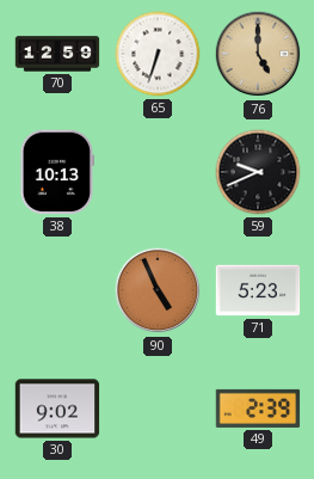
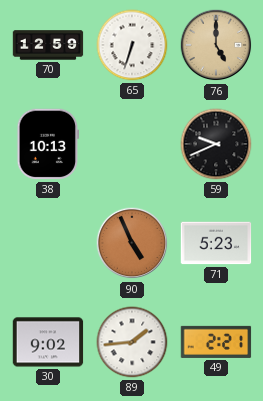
89: none -> 1:44
49: 2:39 -> 2:21
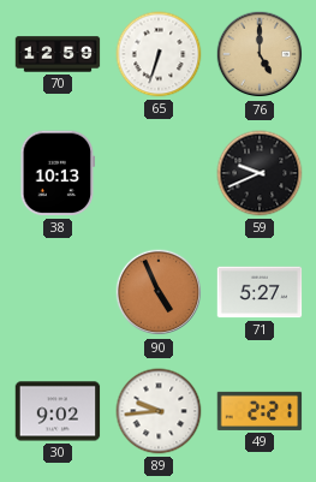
71: 5:23 -> 5:27
89: 1:44 -> 9:44
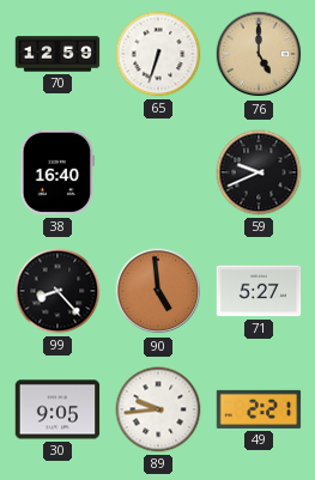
38: 10:13 -> 16:40
99: none -> 8:23
90: 4:56 -> 4:59
30: 9:02 -> 9:05
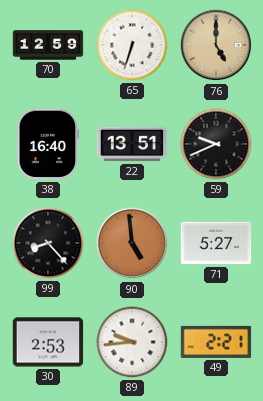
22: none -> 13:51
30: 9:05 -> 2:53
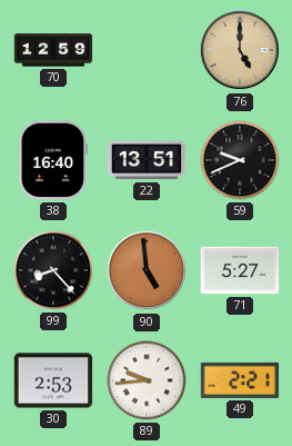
65: 6:33 -> none
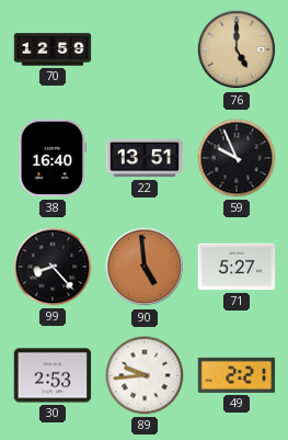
59: 9:41 -> 9:56
